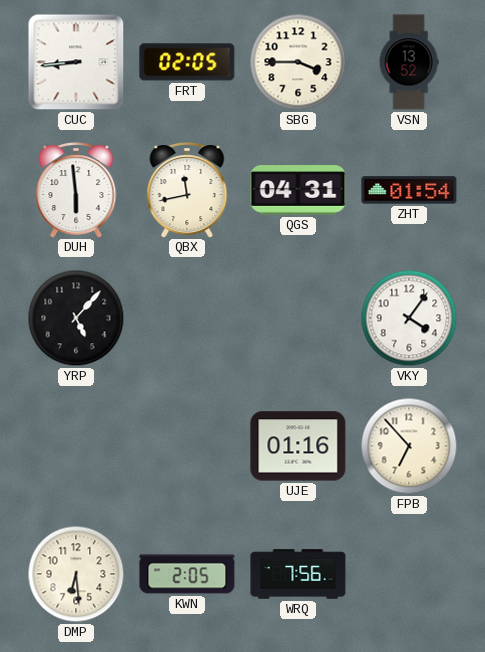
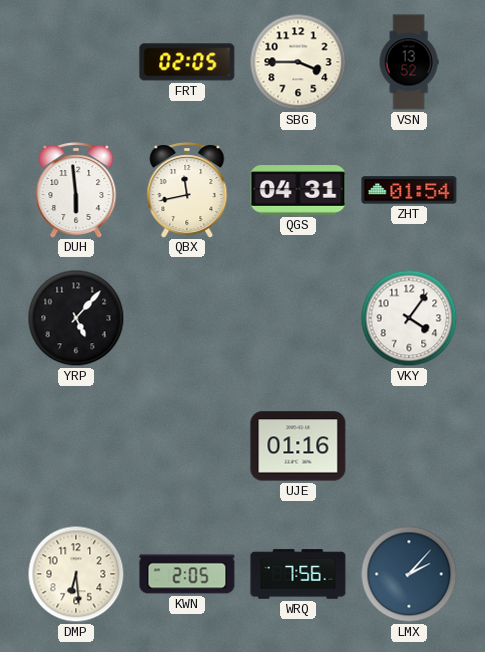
CUC: 8:44 -> none
FPB: 6:53 -> none
LMX: none -> 2:07
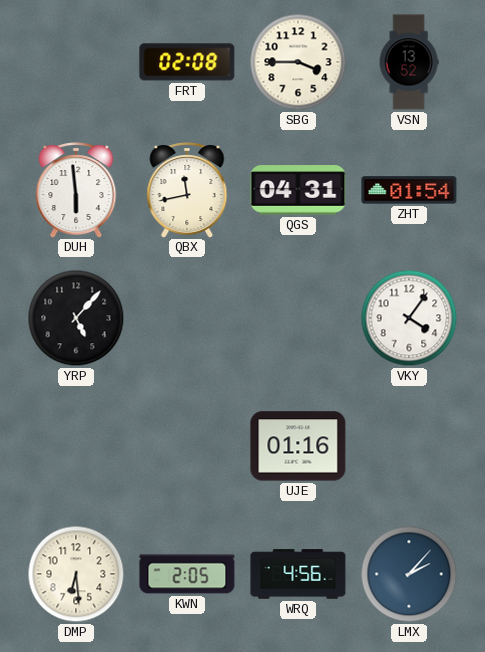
FRT: 02:05 -> 02:08
WRQ: 7:56 -> 4:56
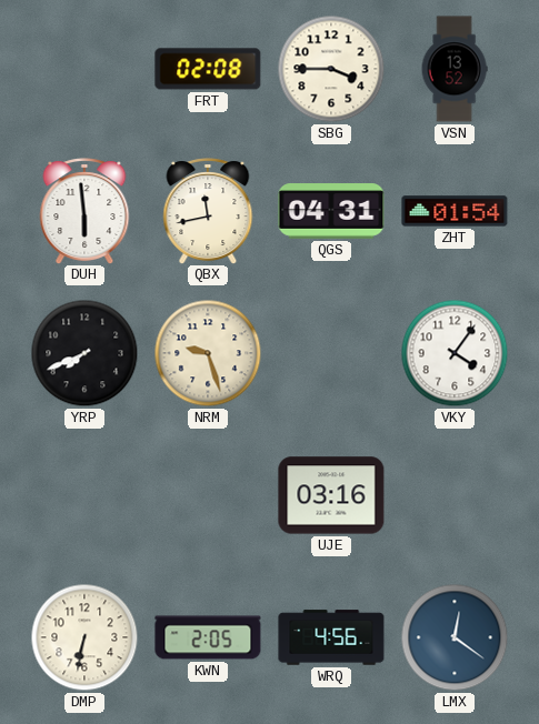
YRP: 5:07 -> 7:41
NRM: none -> 9:27
UJE: 01:16 -> 03:16
DMP: 6:29 -> 6:32
LMX: 2:07 -> 12:21
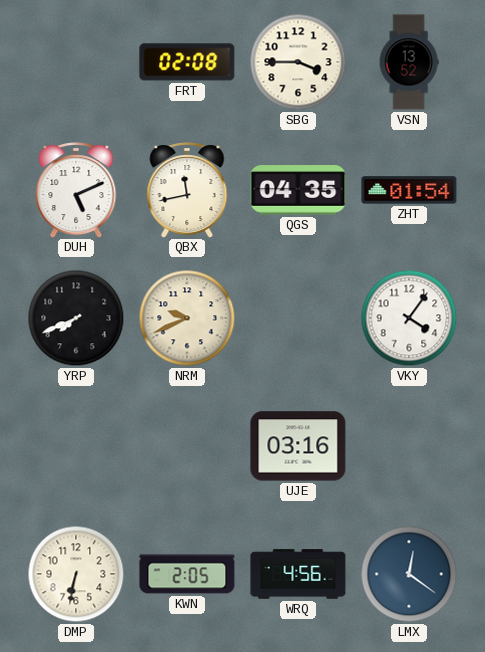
DUH: 5:59 -> 5:11
QGS: 04:31 -> 04:35
NRM: 9:27 -> 9:41
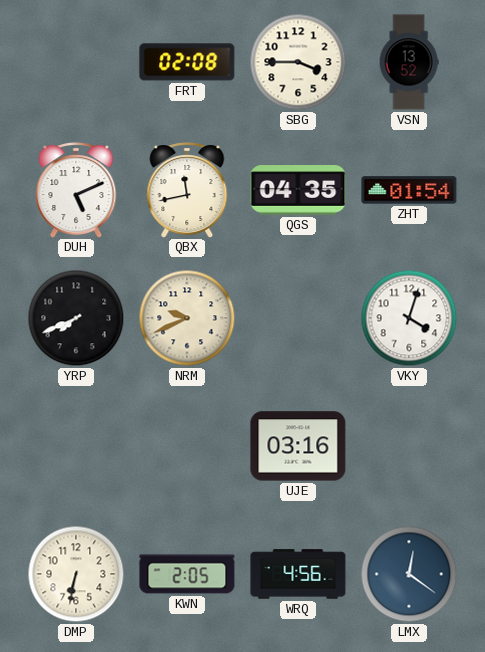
VKY: 4:06 -> 4:03
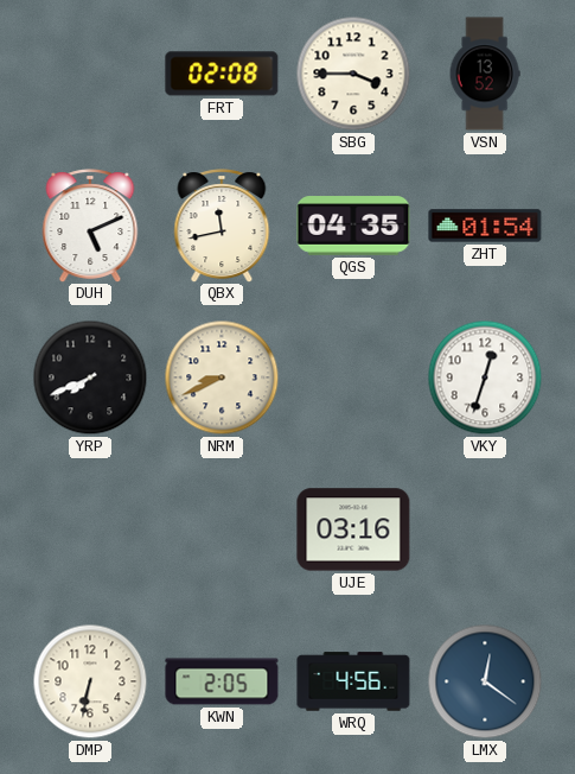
NRM: 9:41 -> 8:41
VKY: 4:03 -> 12:33
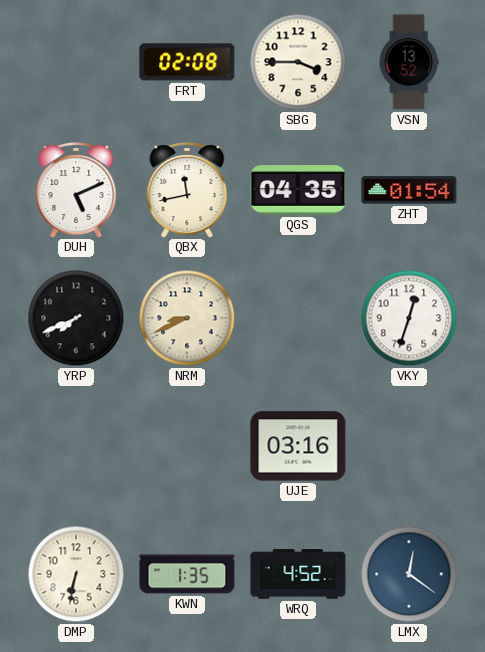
KWN: 2:05 -> 1:35
WRQ: 4:56 -> 4:52
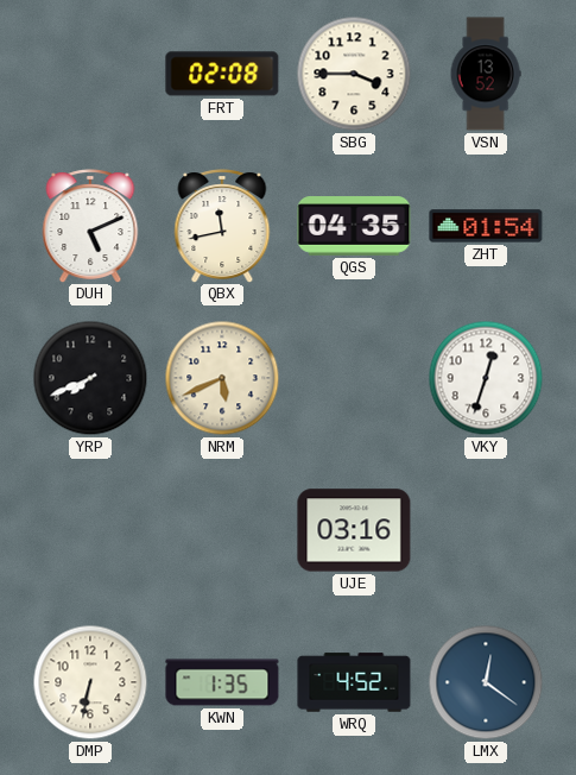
NRM: 8:41 -> 5:41
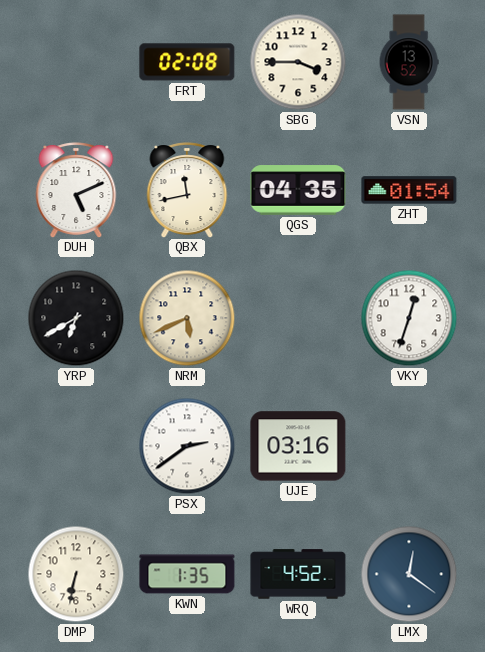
YRP: 7:41 -> 6:40
PSX: none -> 2:39
